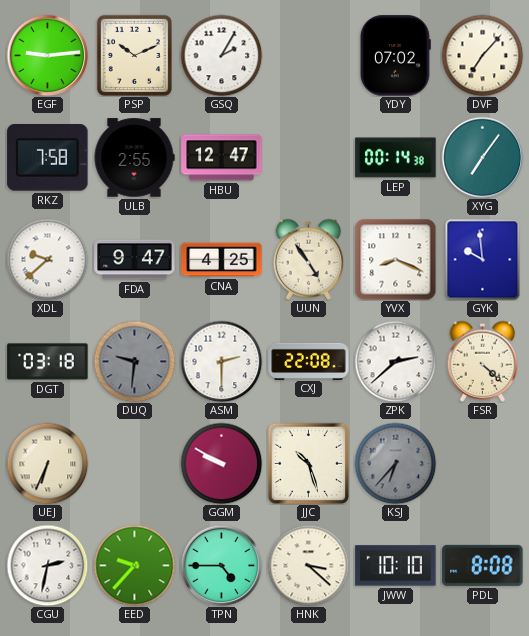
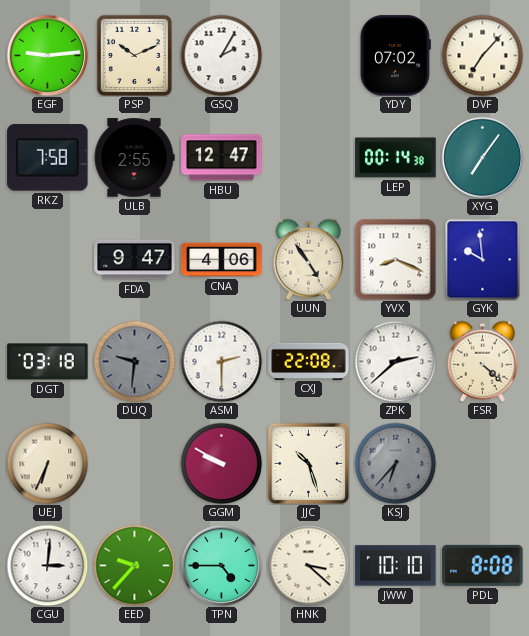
XDL: 9:38 -> none
CNA: 4:25 -> 4:06
CGU: 2:32 -> 3:01
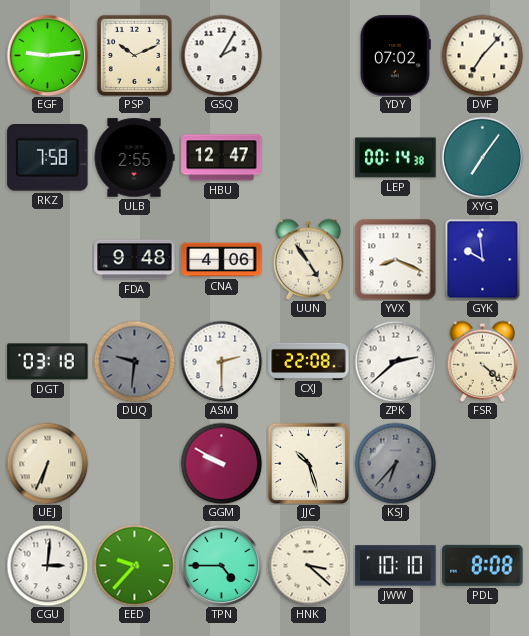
FDA: 9:47 -> 9:48
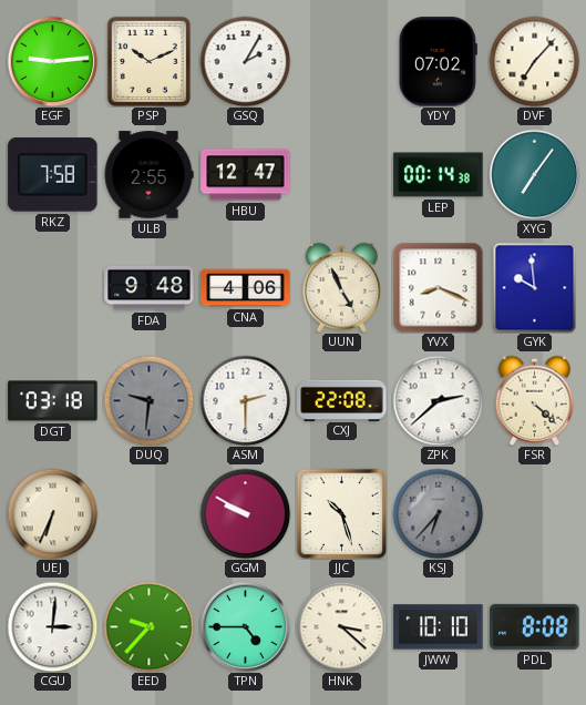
UUN: 4:54 -> 4:56
